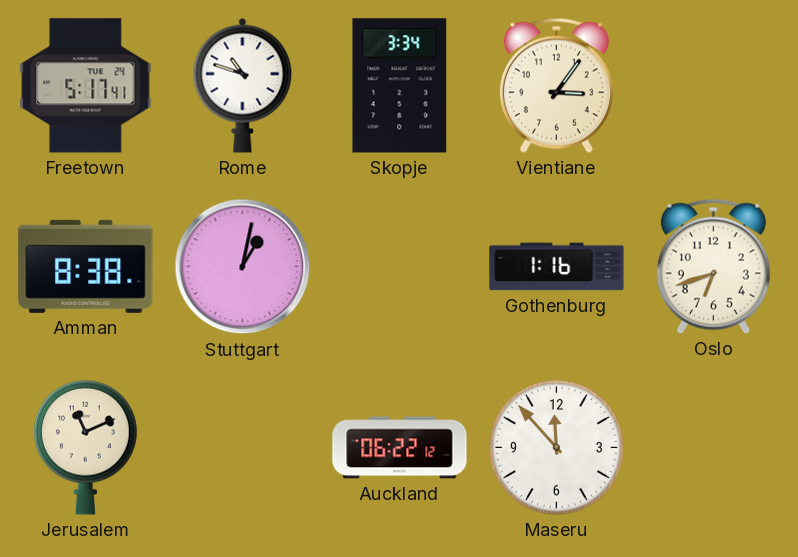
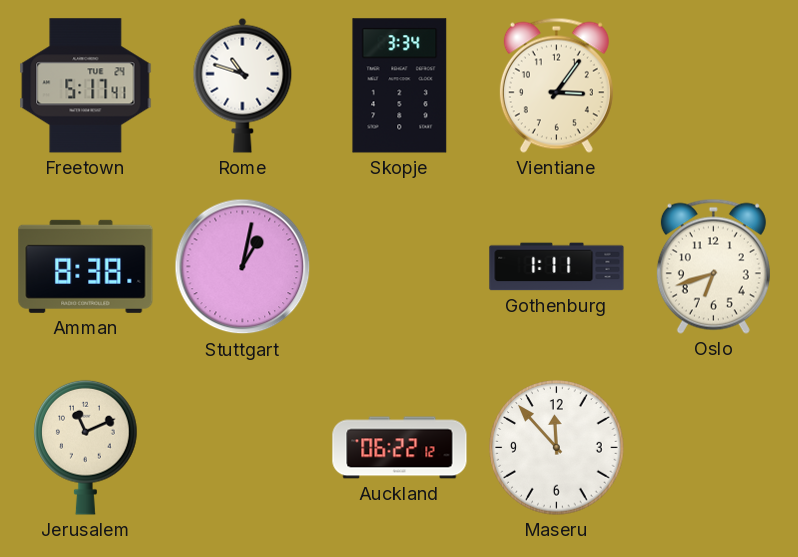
Gothenburg: 1:16 -> 1:11
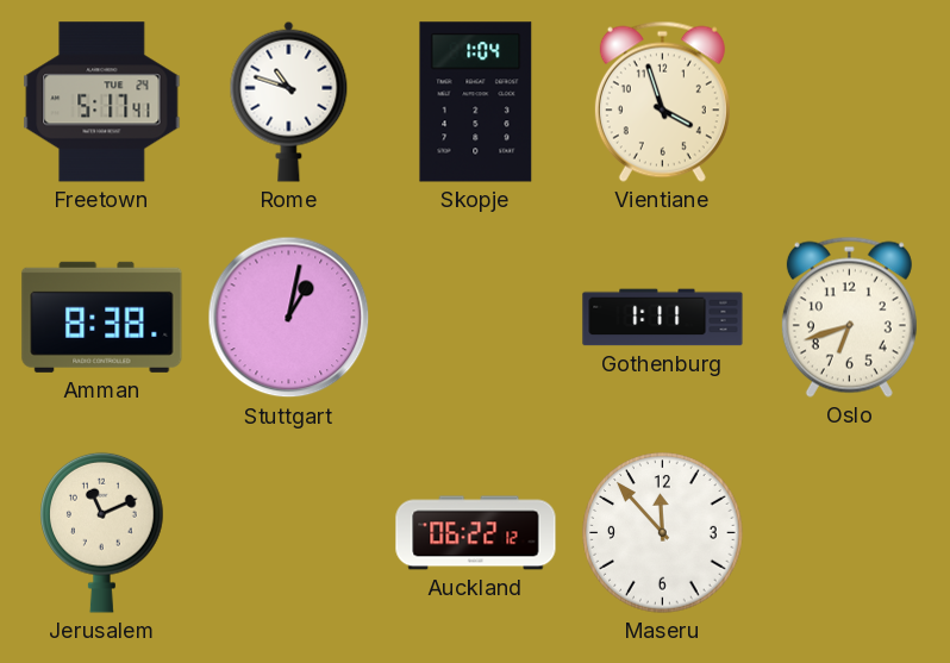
Skopje: 3:34 -> 1:04
Vientiane: 3:06 -> 3:57
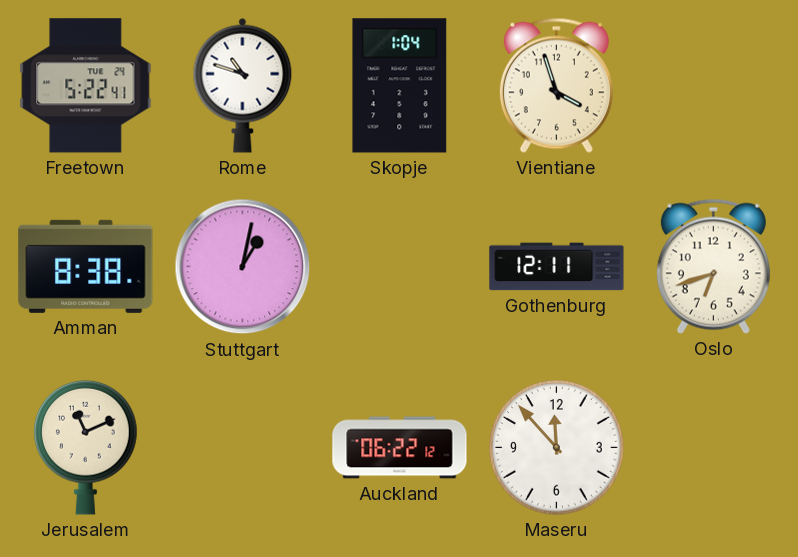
Freetown: 5:17 -> 5:22
Gothenburg: 1:11 -> 12:11
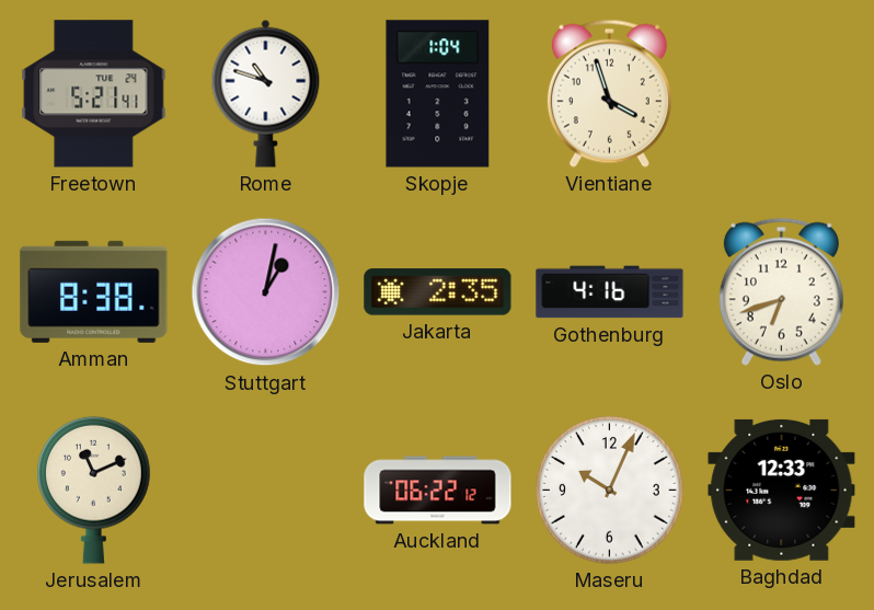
Freetown: 5:22 -> 5:21
Jakarta: none -> 2:35
Gothenburg: 12:11 -> 4:16
Maseru: 11:53 -> 10:04
Baghdad: none -> 12:33
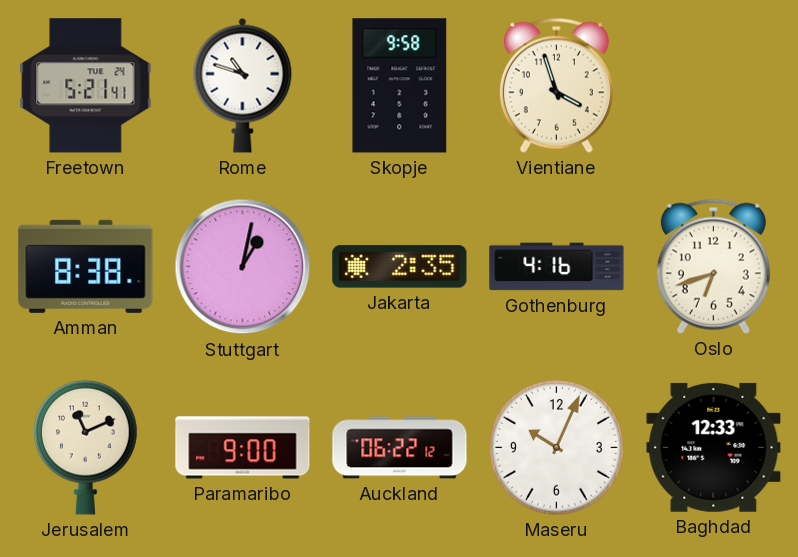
Skopje: 1:04 -> 9:58
Paramaribo: none -> 9:00
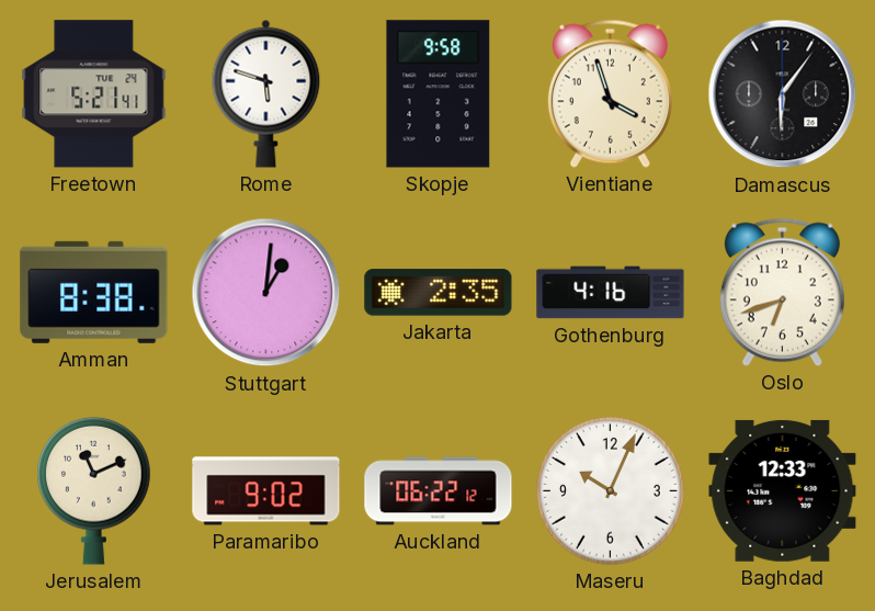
Rome: 10:48 -> 5:48
Damascus: none -> 6:06
Stuttgart: 1:02 -> 1:01
Paramaribo: 9:00 -> 9:02
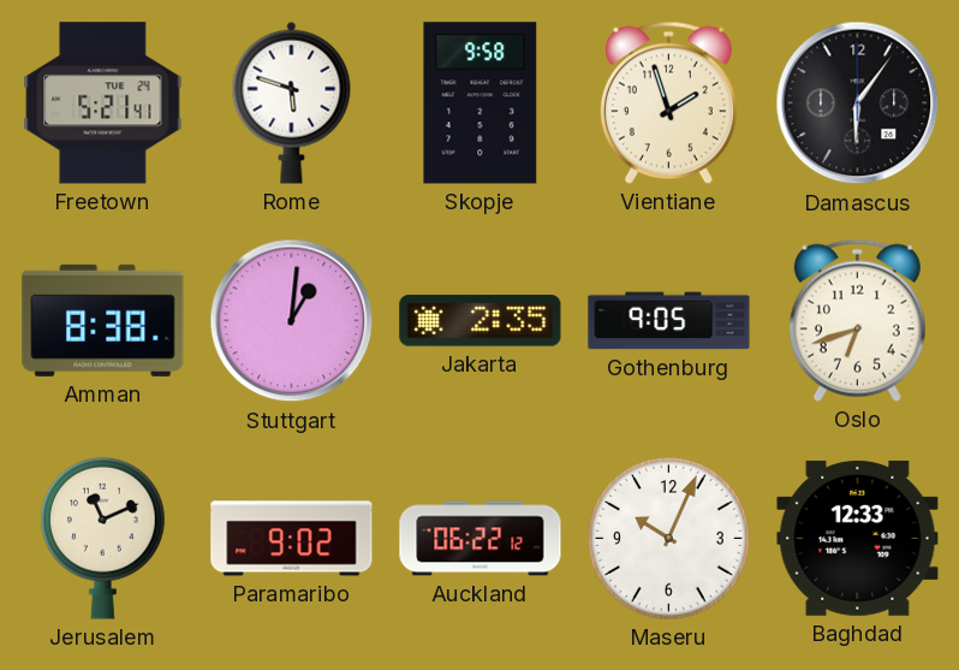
Vientiane: 3:57 -> 1:57
Gothenburg: 4:16 -> 9:05
